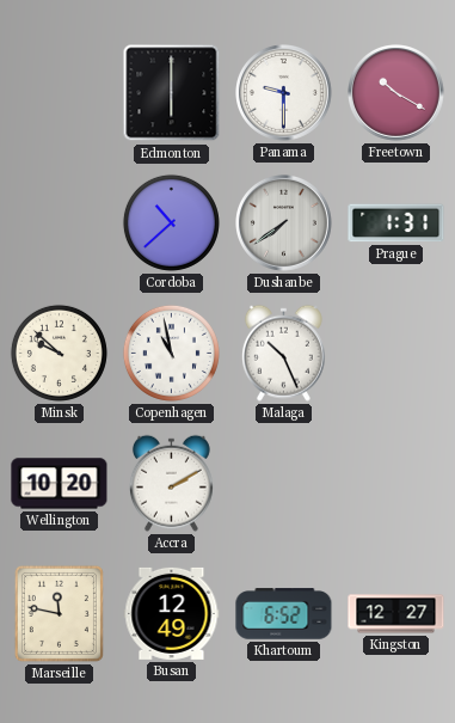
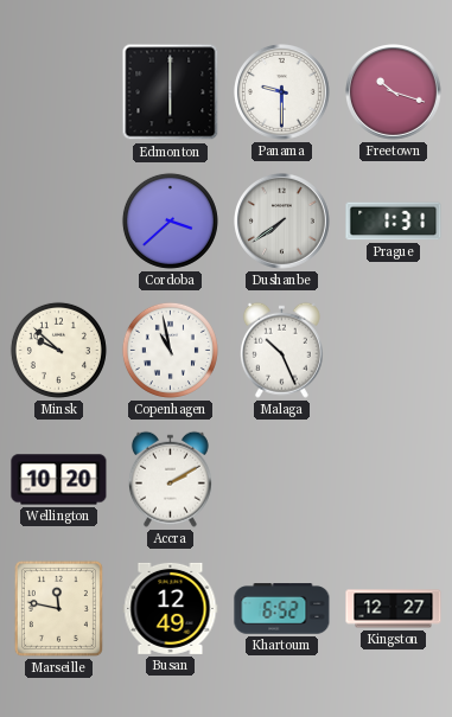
Freetown: 10:20 -> 10:18
Cordoba: 10:38 -> 3:38
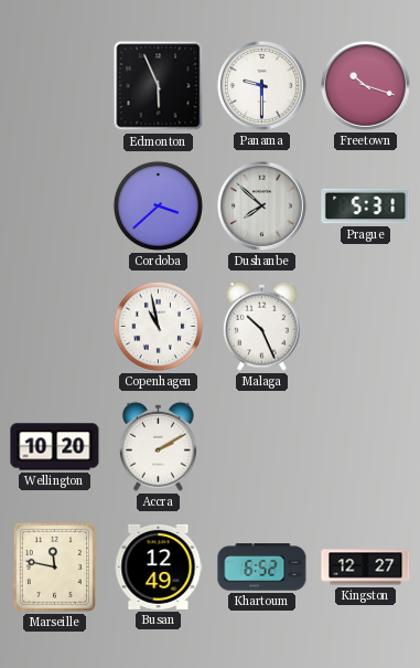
Edmonton: 6:00 -> 5:56
Dushanbe: 7:39 -> 7:52
Prague: 1:31 -> 5:31
Minsk: 9:52 -> none
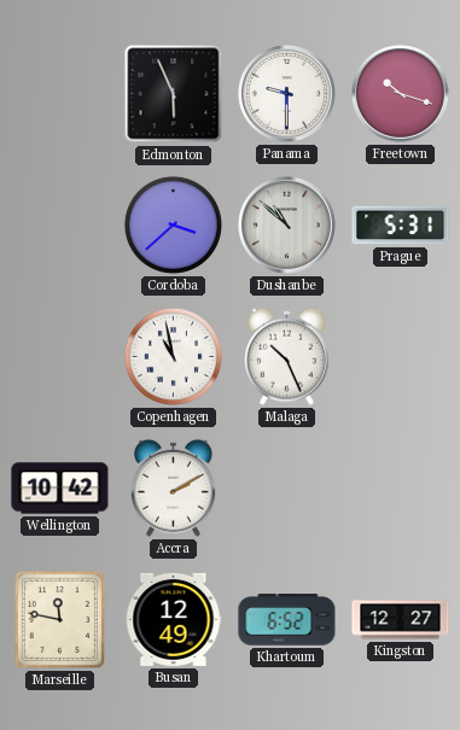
Dushanbe: 7:52 -> 10:52
Wellington: 10:20 -> 10:42
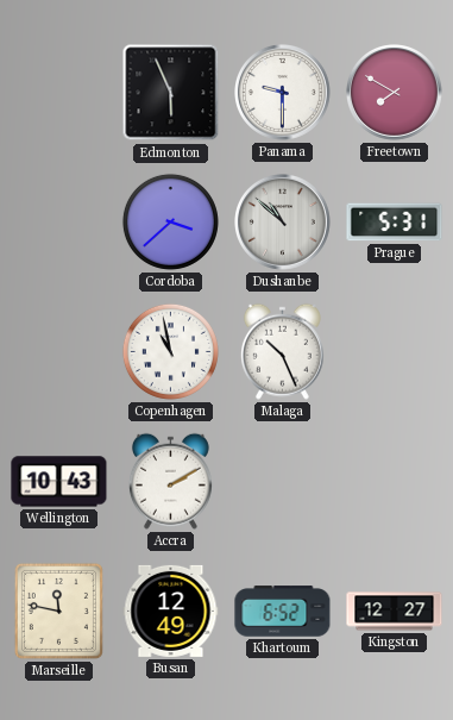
Freetown: 10:18 -> 7:50
Wellington: 10:42 -> 10:43
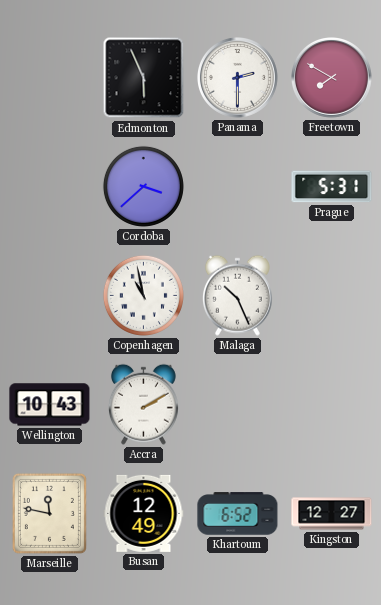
Panama: 9:30 -> 2:30
Dushanbe: 10:52 -> none
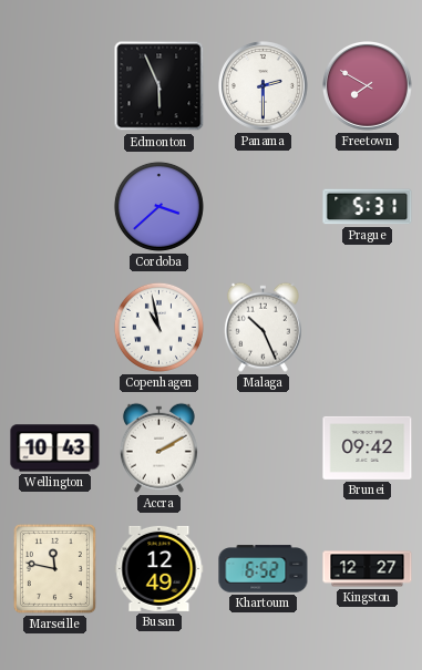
Brunei: none -> 09:42
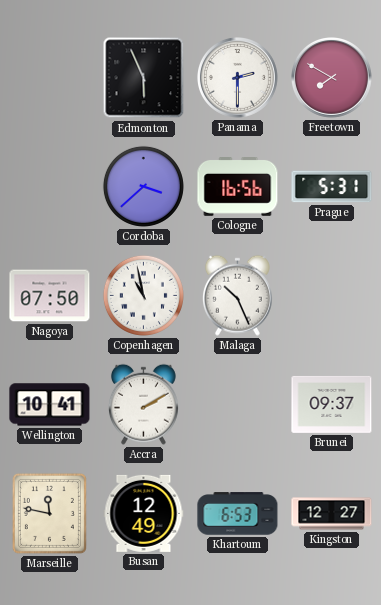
Cologne: none -> 16:56
Nagoya: none -> 07:50
Wellington: 10:43 -> 10:41
Brunei: 09:42 -> 09:37
Khartoum: 6:52 -> 6:53
